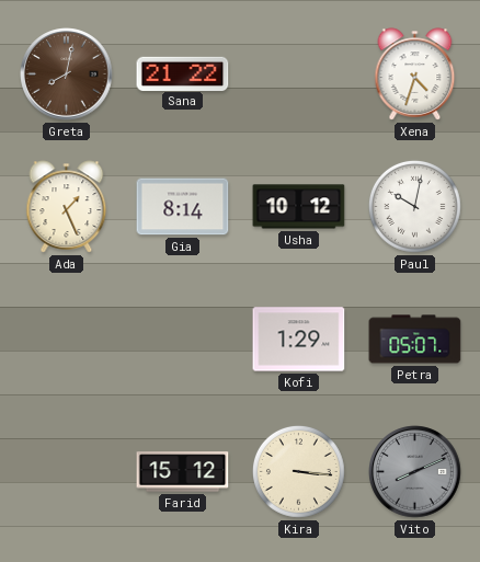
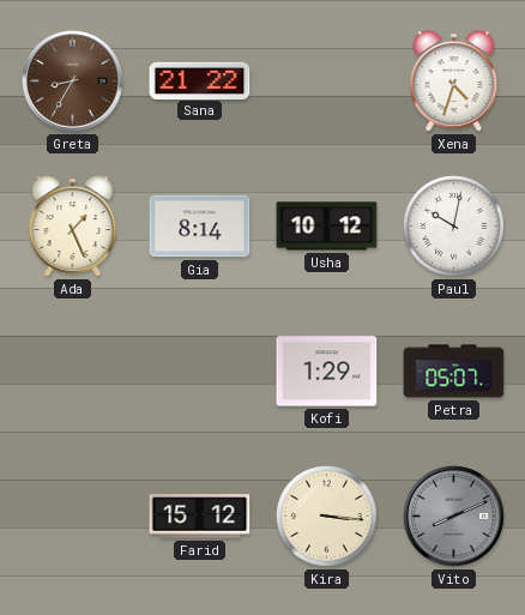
Greta: 8:02 -> 8:35
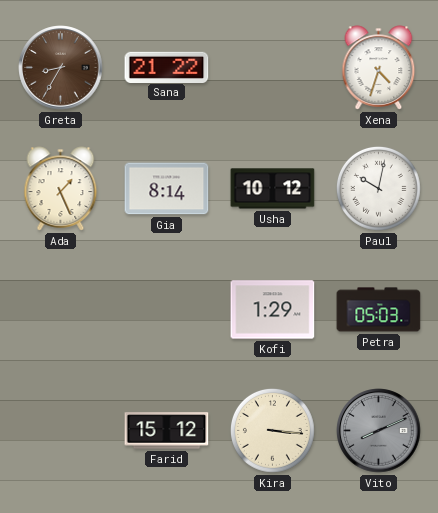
Petra: 05:07 -> 05:03
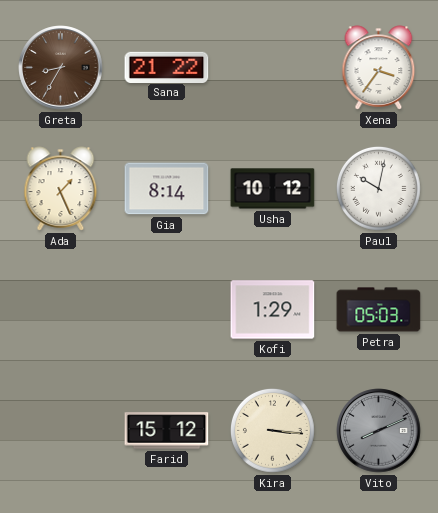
Xena: 4:33 -> 3:36
